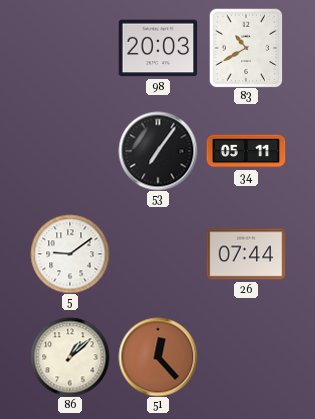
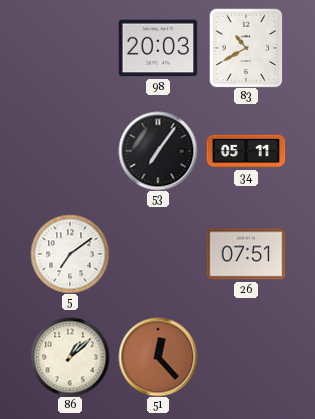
5: 9:09 -> 7:09
26: 07:44 -> 07:51
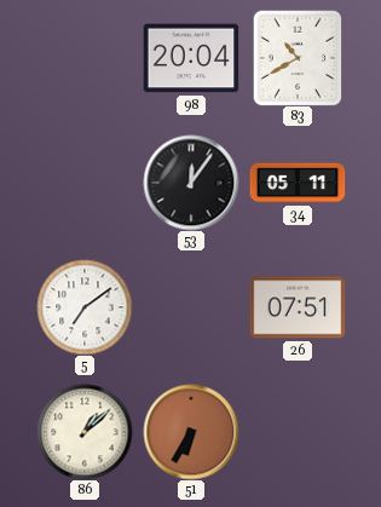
98: 20:03 -> 20:04
53: 7:06 -> 12:06
51: 12:23 -> 6:35
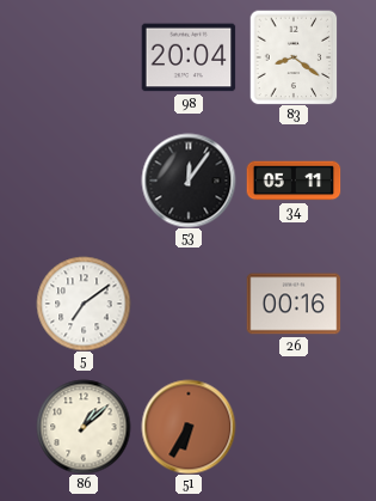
83: 10:40 -> 8:21
26: 07:51 -> 00:16
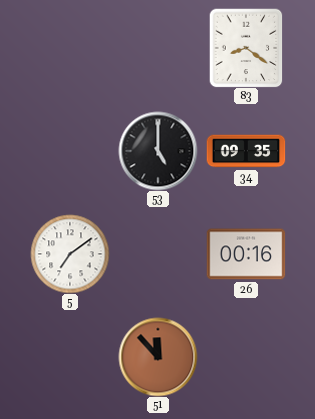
98: 20:04 -> none
53: 12:06 -> 5:00
34: 05:11 -> 09:35
86: 1:08 -> none
51: 6:35 -> 11:53
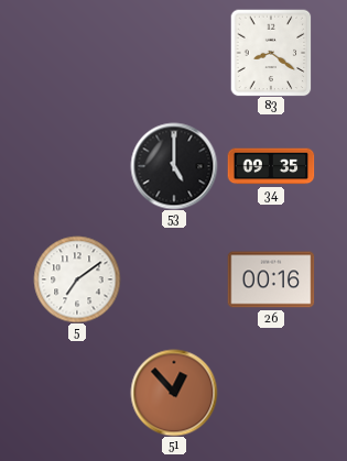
51: 11:53 -> 12:53
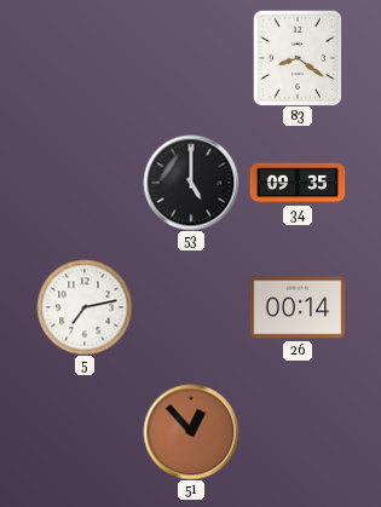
5: 7:09 -> 7:13
26: 00:16 -> 00:14
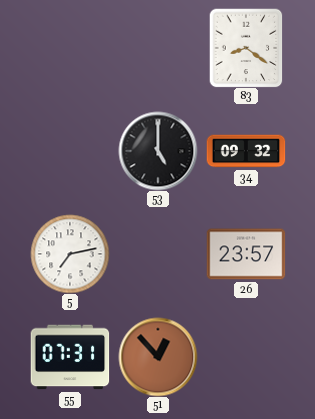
34: 09:35 -> 09:32
26: 00:14 -> 23:57
55: none -> 07:31
